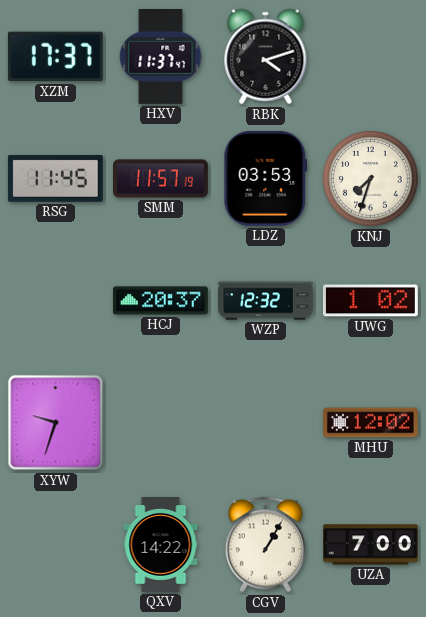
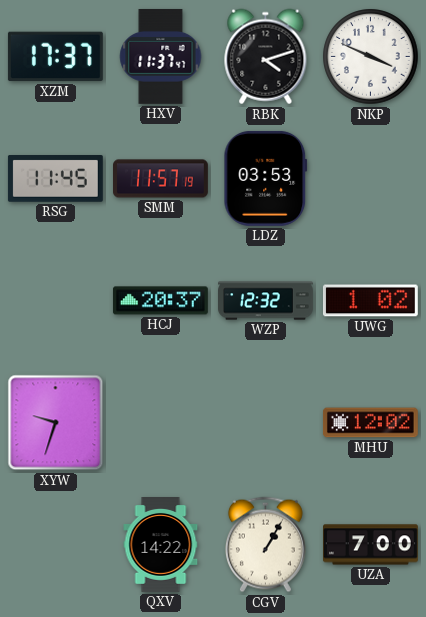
NKP: none -> 3:49
KNJ: 7:33 -> none
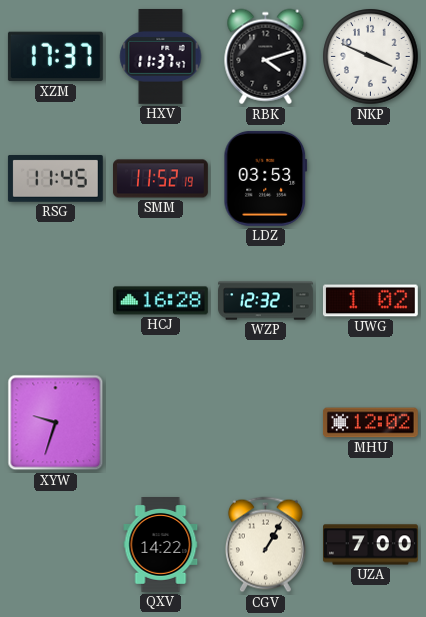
SMM: 11:57 -> 11:52
HCJ: 20:37 -> 16:28
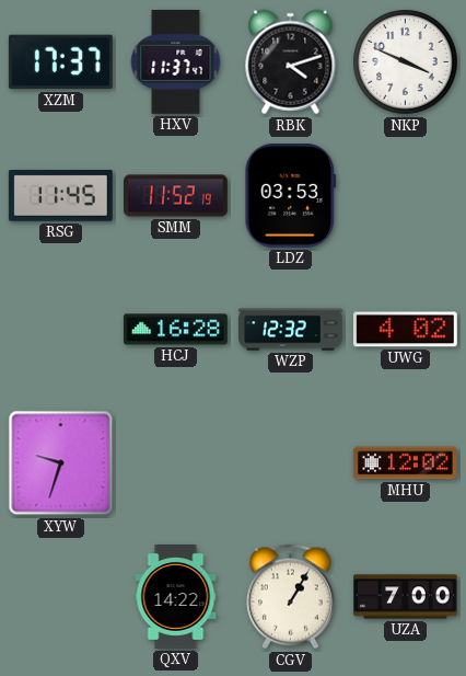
UWG: 1:02 -> 4:02
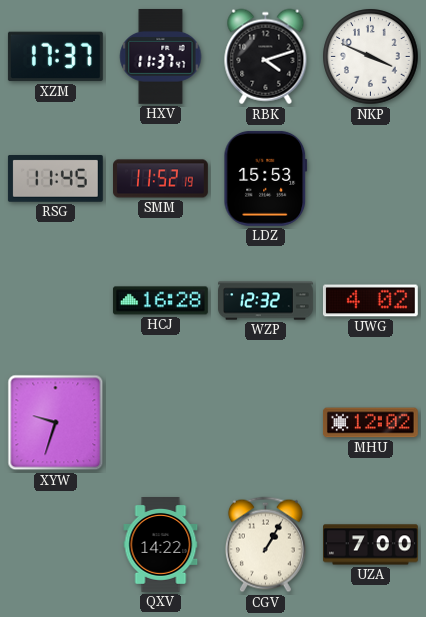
LDZ: 03:53 -> 15:53
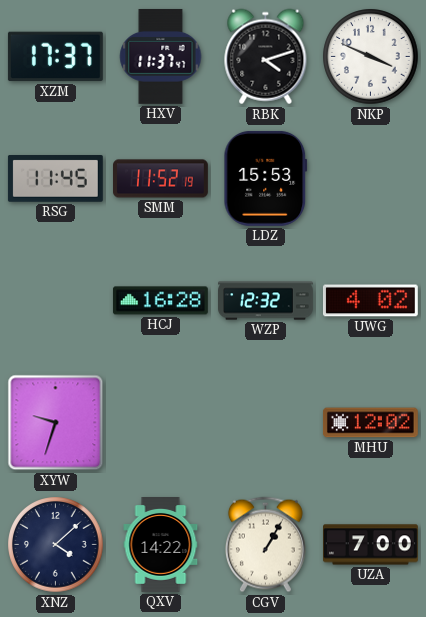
XNZ: none -> 4:08
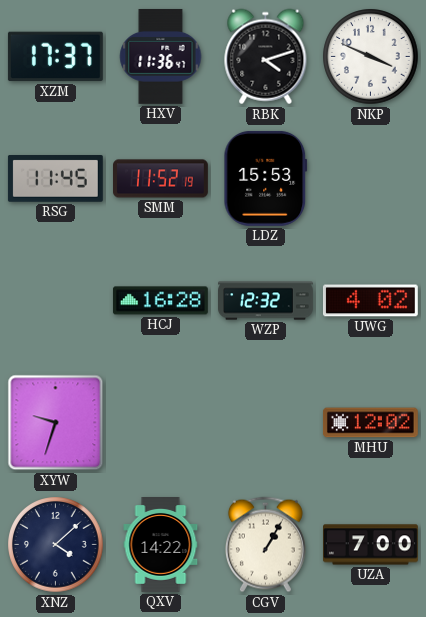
HXV: 11:37 -> 11:36
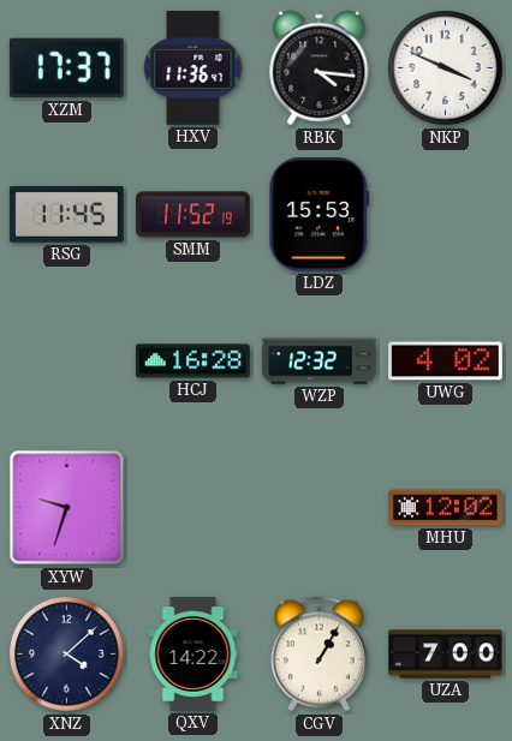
RBK: 4:12 -> 4:16
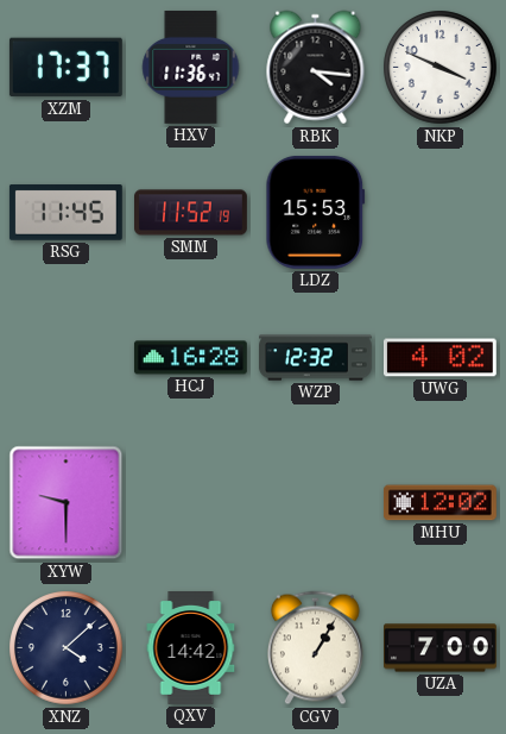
XYW: 9:33 -> 9:30
QXV: 14:22 -> 14:42
